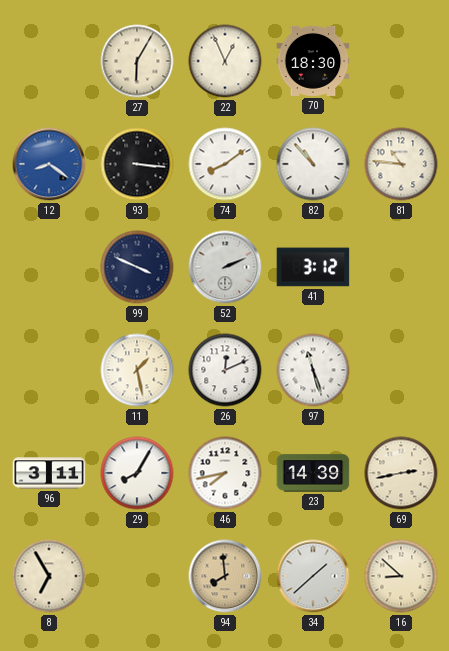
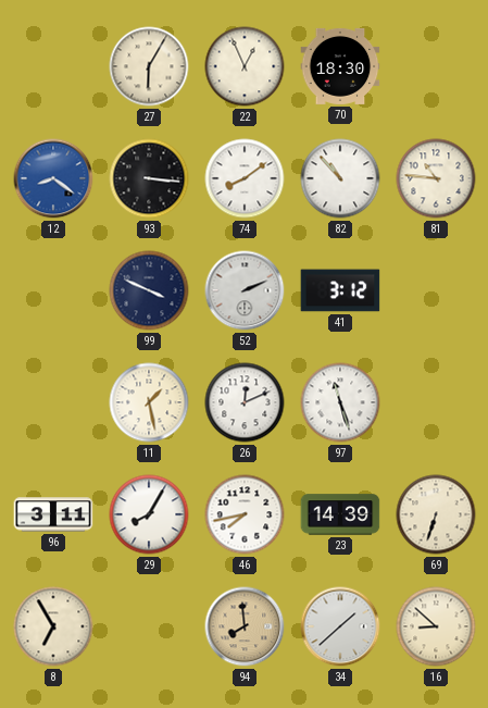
69: 2:43 -> 6:33
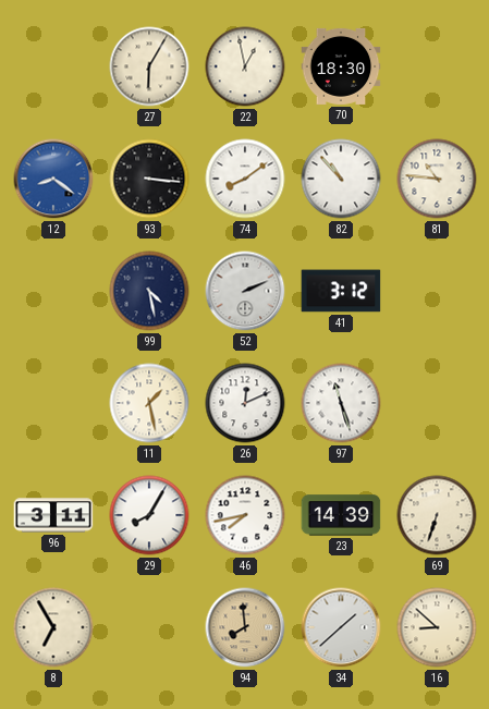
22: 12:56 -> 12:58
99: 3:49 -> 4:28
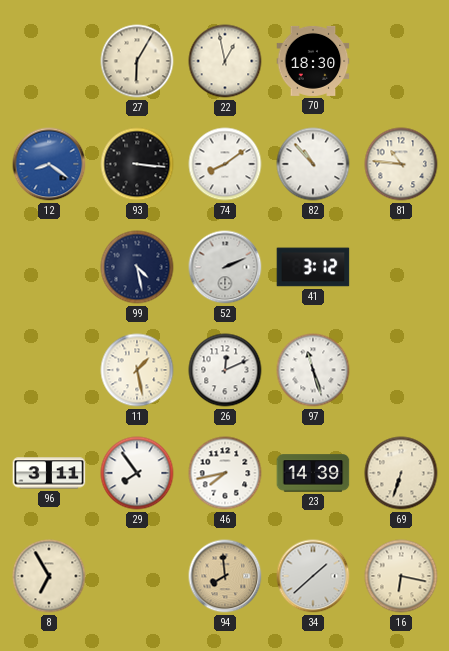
29: 8:05 -> 7:54
16: 8:52 -> 6:17
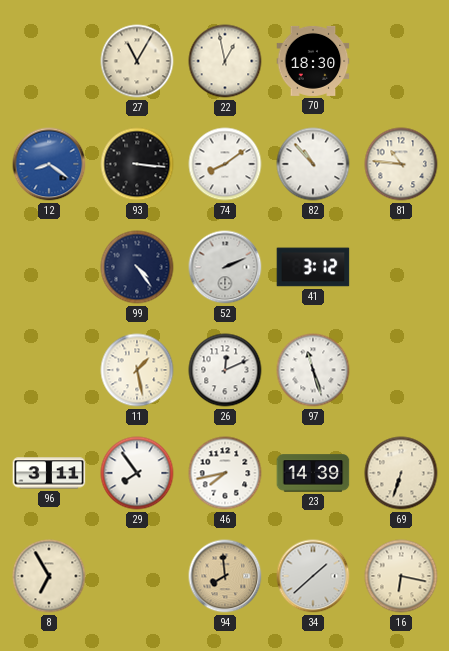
27: 6:05 -> 11:05
99: 4:28 -> 4:24
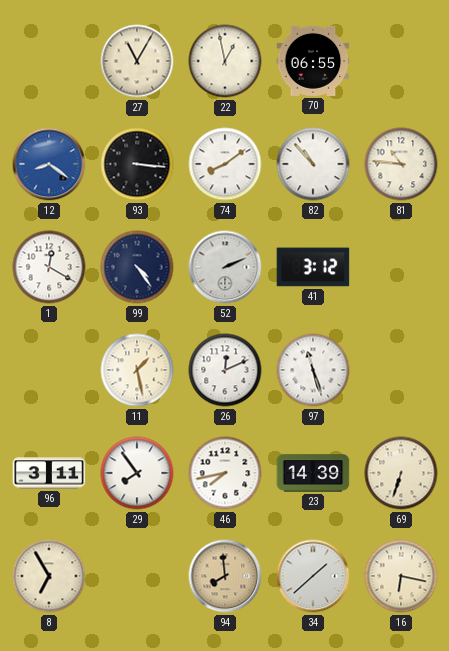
70: 18:30 -> 06:55
1: none -> 12:20
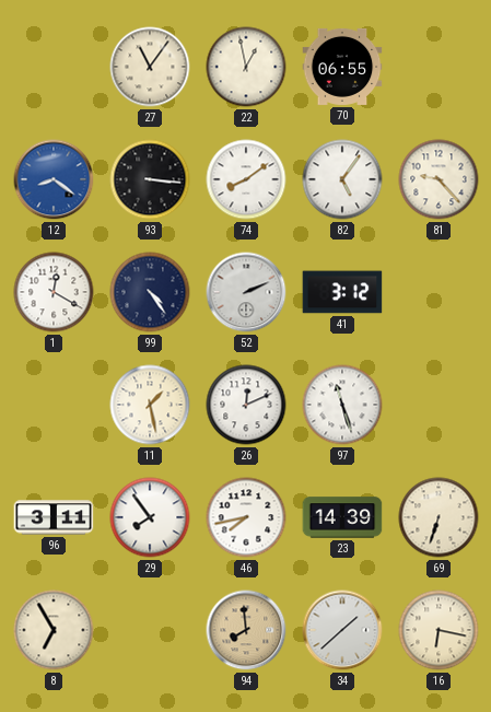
27: 11:05 -> 11:06
82: 10:53 -> 5:06
81: 10:46 -> 9:23
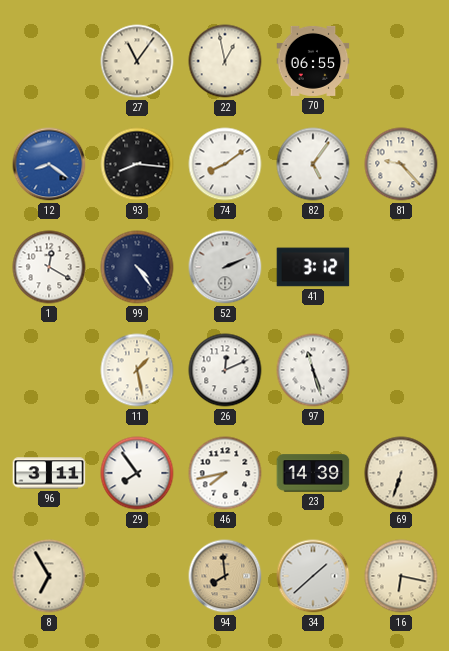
93: 3:16 -> 8:16
